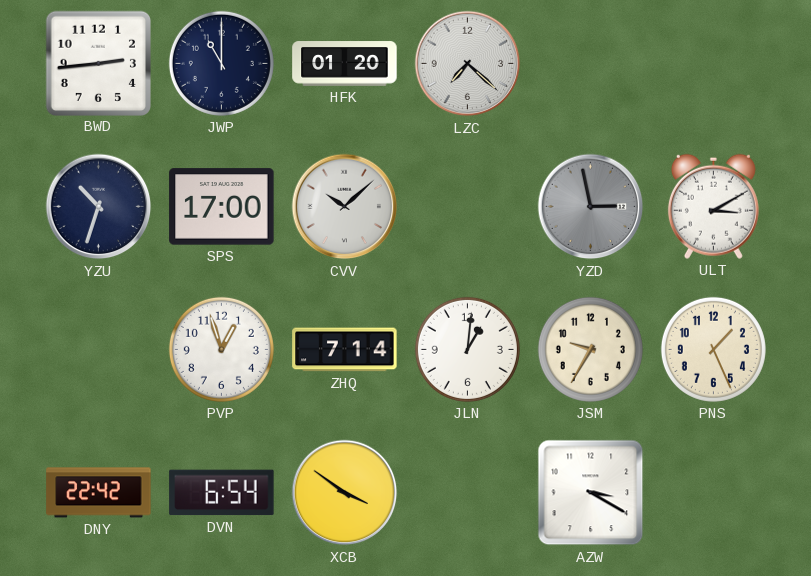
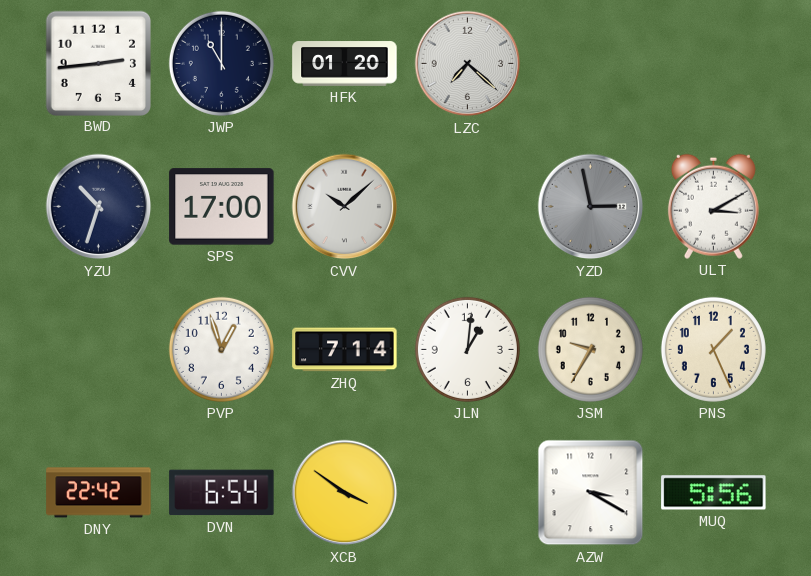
MUQ: none -> 5:56
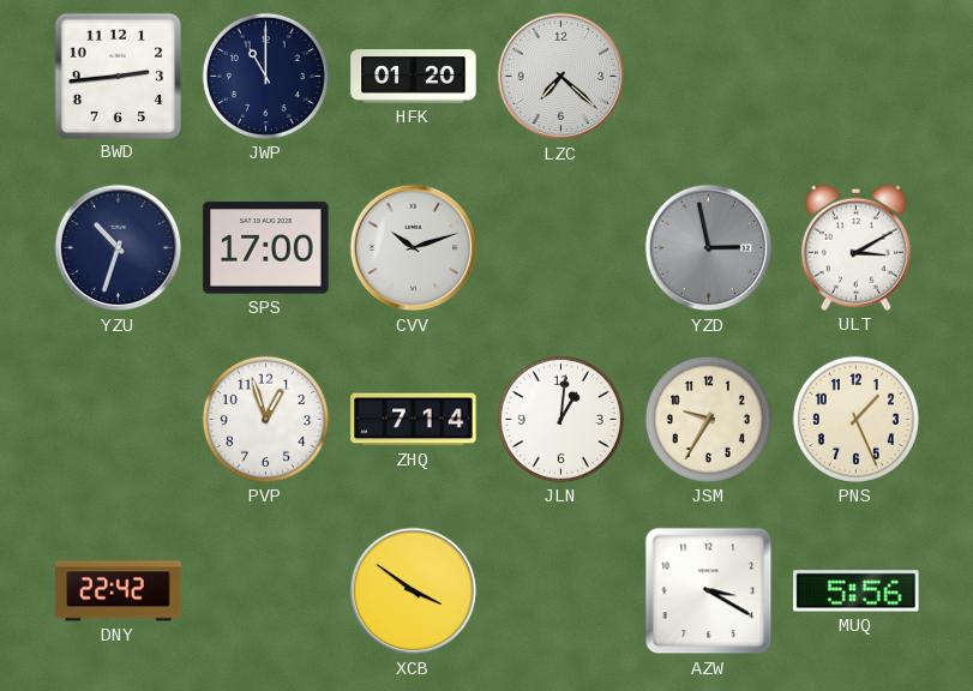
CVV: 10:08 -> 10:12
DVN: 6:54 -> none
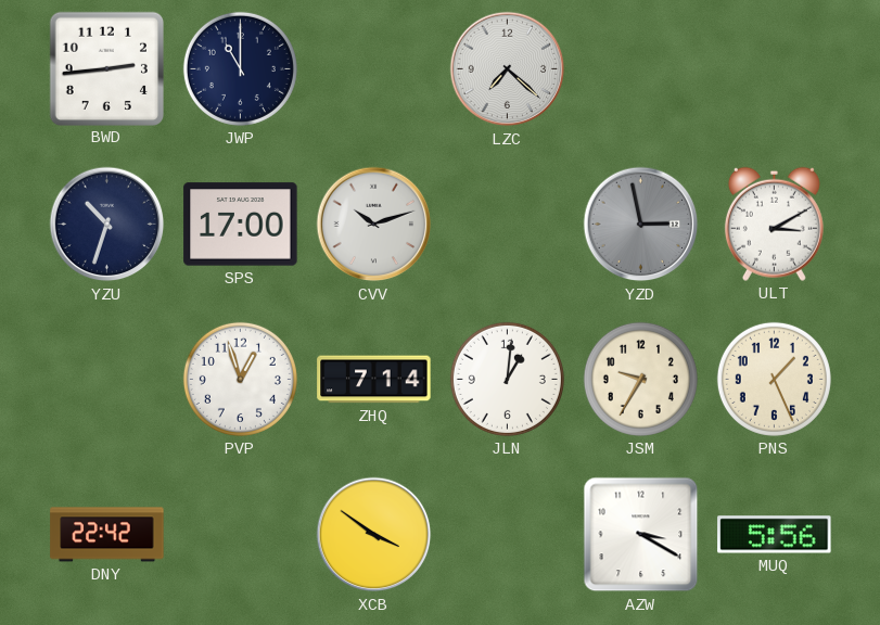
HFK: 01:20 -> none
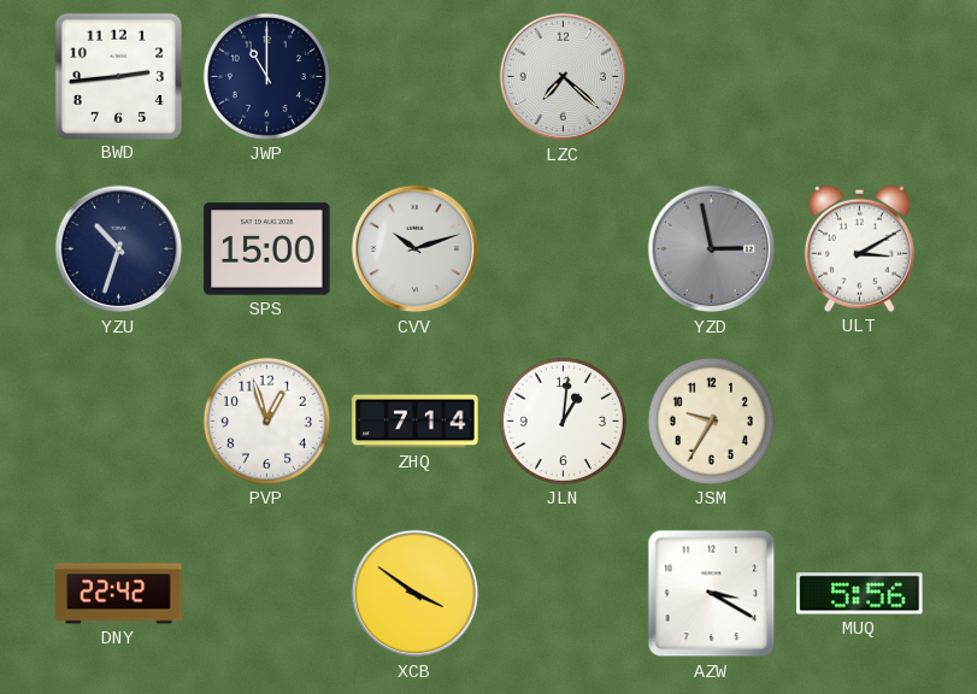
SPS: 17:00 -> 15:00
PNS: 1:26 -> none
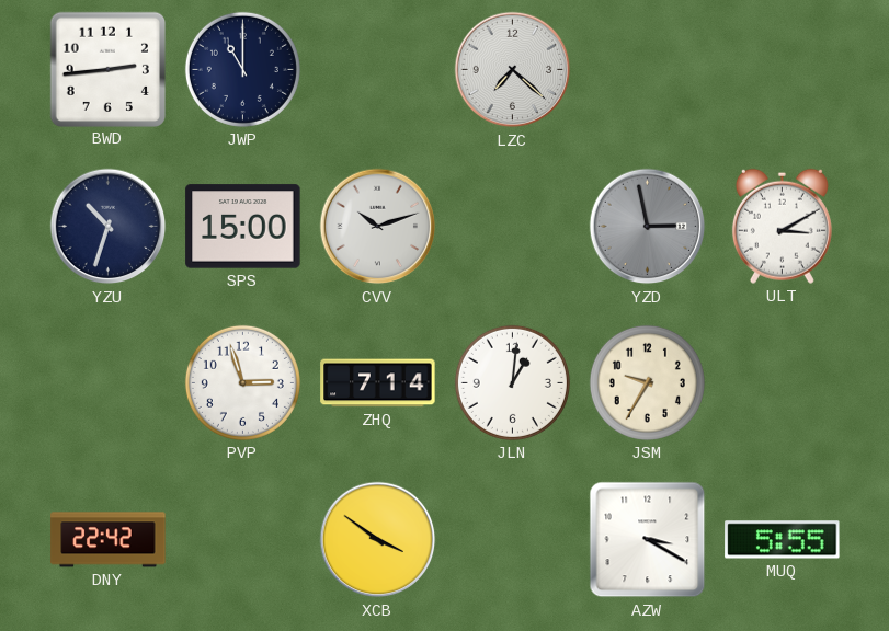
PVP: 12:57 -> 2:57
MUQ: 5:56 -> 5:55
